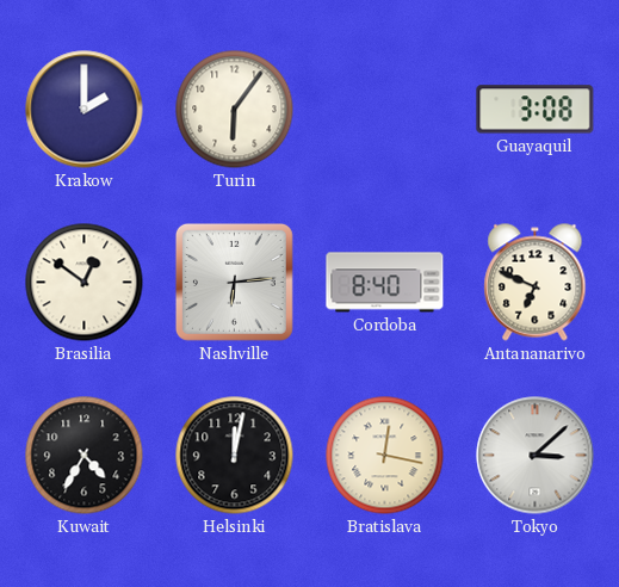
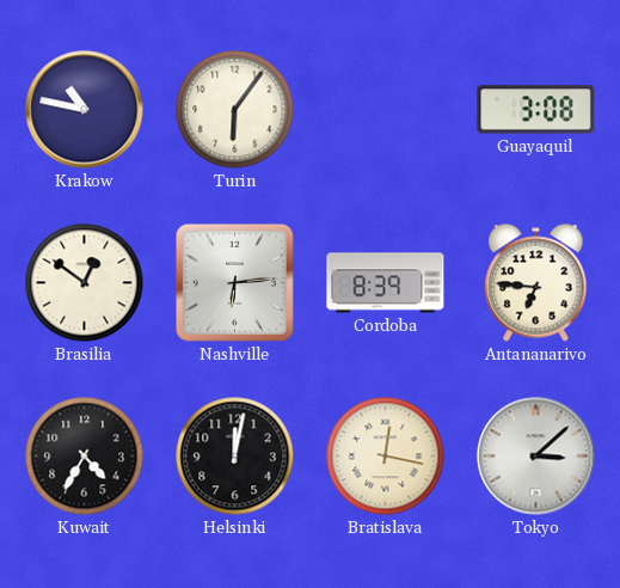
Krakow: 2:00 -> 10:47
Cordoba: 8:40 -> 8:39
Antananarivo: 6:49 -> 6:46
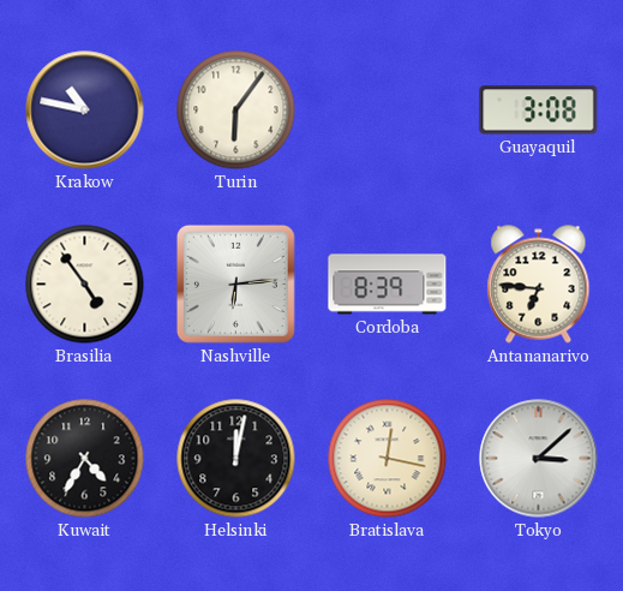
Brasilia: 12:51 -> 4:54
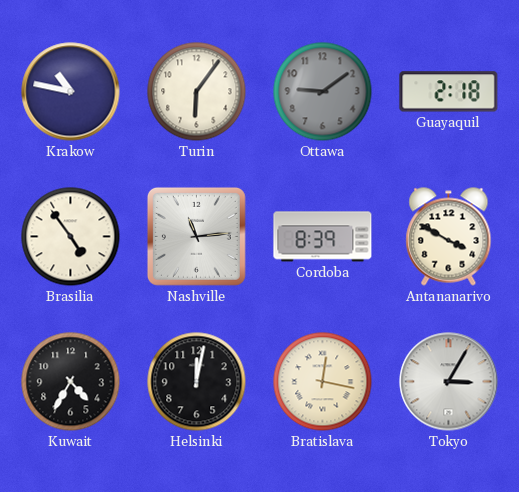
Ottawa: none -> 9:09
Guayaquil: 3:08 -> 2:18
Nashville: 6:14 -> 11:14
Antananarivo: 6:46 -> 3:50
Tokyo: 3:08 -> 3:05
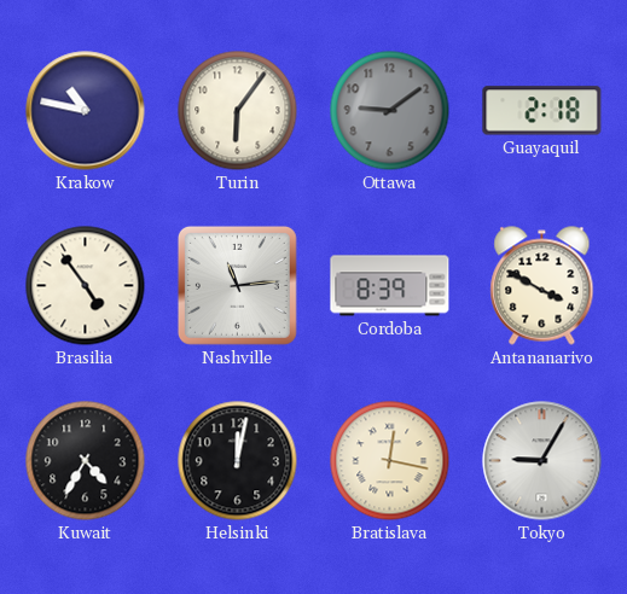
Tokyo: 3:05 -> 9:05
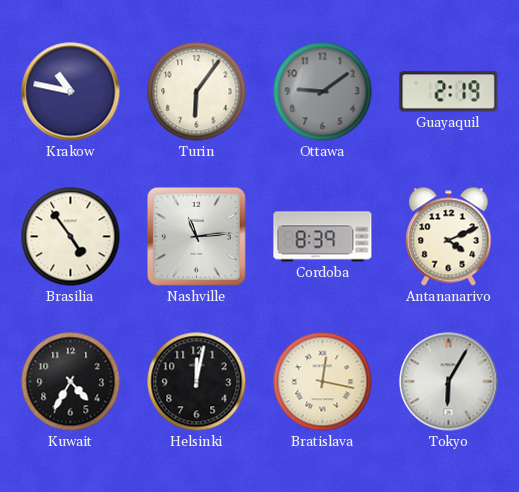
Guayaquil: 2:18 -> 2:19
Antananarivo: 3:50 -> 4:11
Tokyo: 9:05 -> 6:05
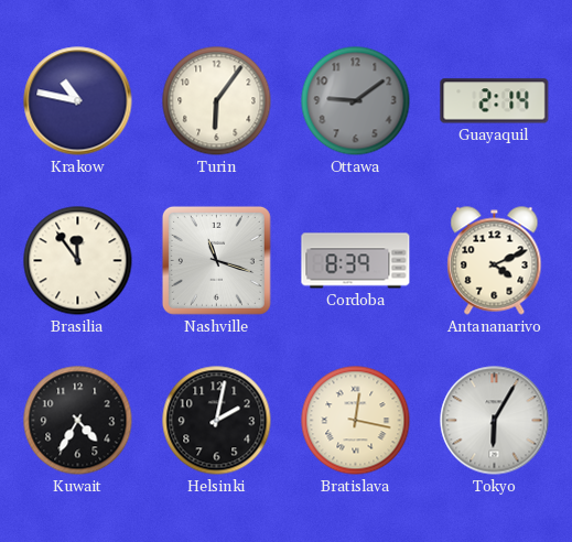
Guayaquil: 2:19 -> 2:14
Brasilia: 4:54 -> 11:54
Nashville: 11:14 -> 11:18
Helsinki: 12:02 -> 2:02
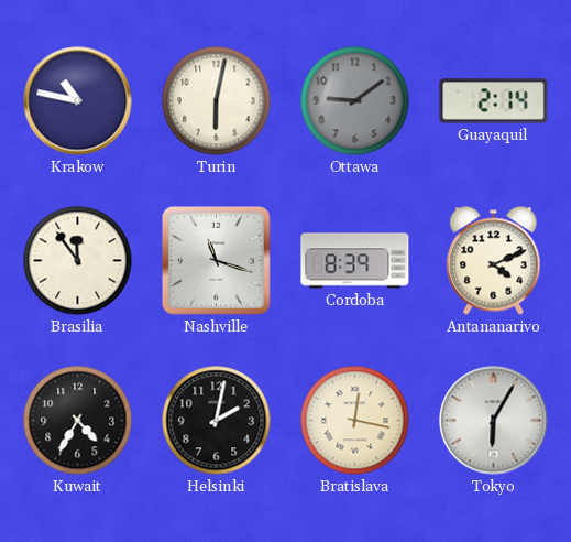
Turin: 6:06 -> 6:02
